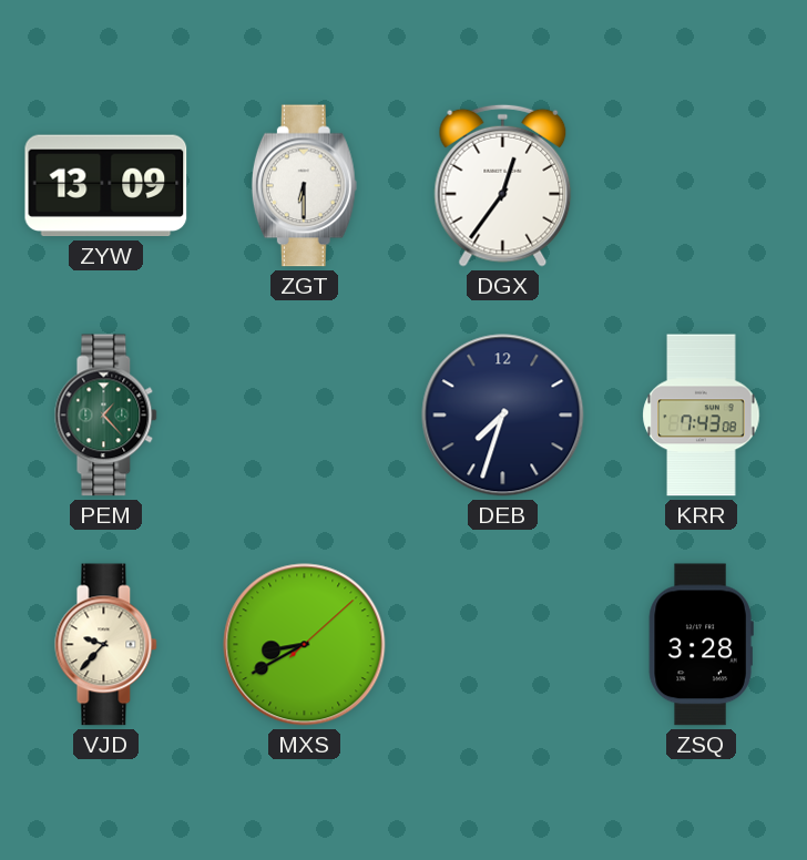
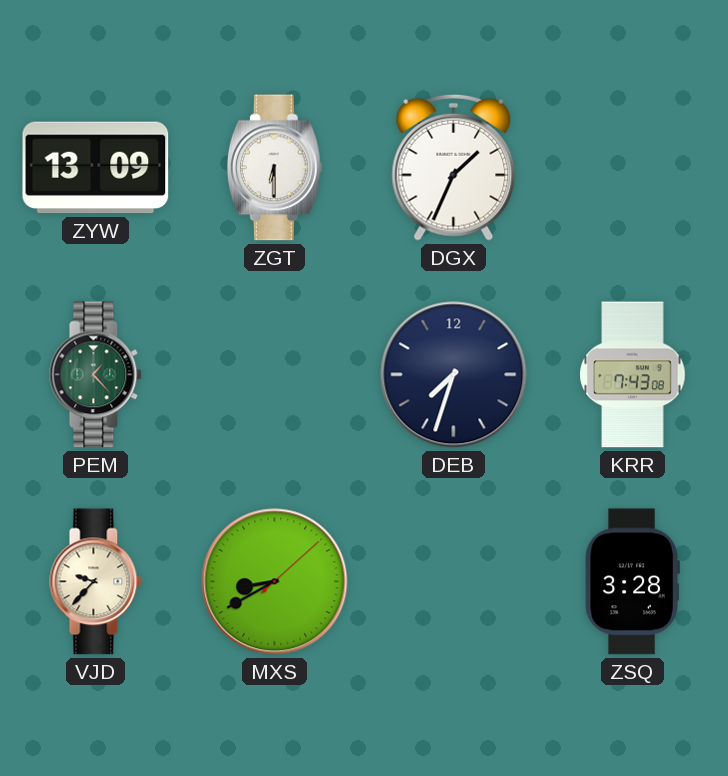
DGX: 12:36 -> 1:34
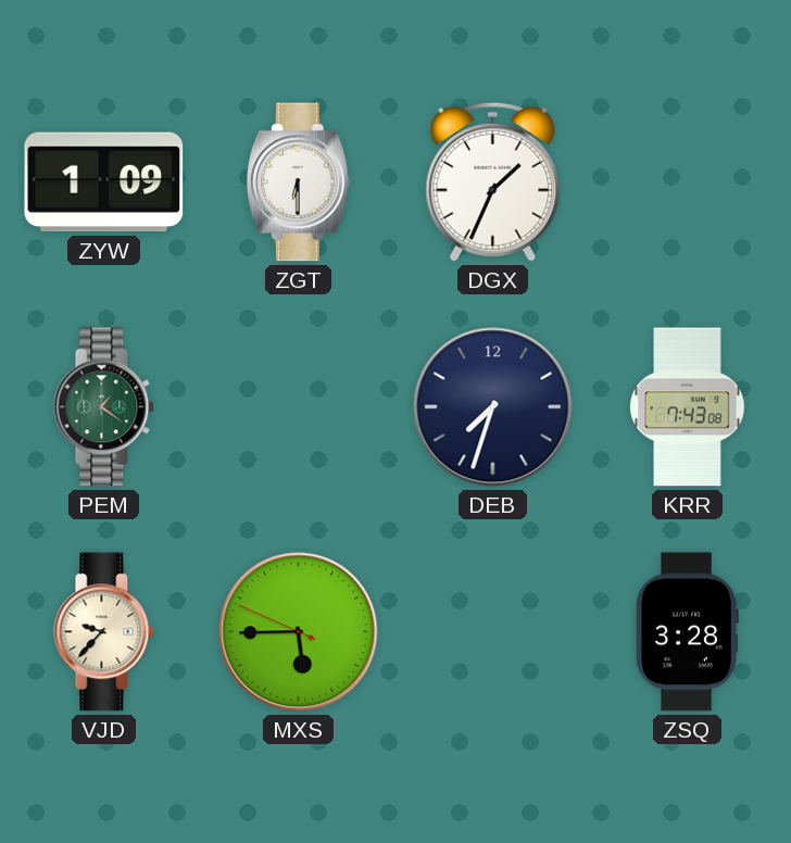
ZYW: 13:09 -> 1:09
PEM: 1:23 -> 1:21
MXS: 8:40 -> 5:44
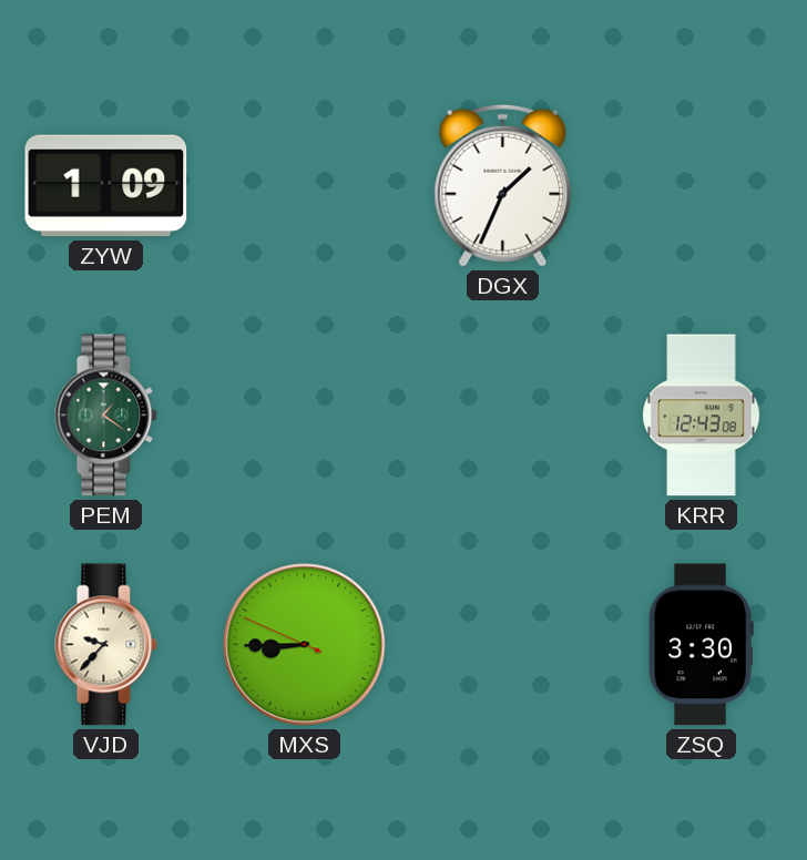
ZGT: 6:30 -> none
DEB: 7:33 -> none
KRR: 7:43 -> 12:43
MXS: 5:44 -> 8:44
ZSQ: 3:28 -> 3:30
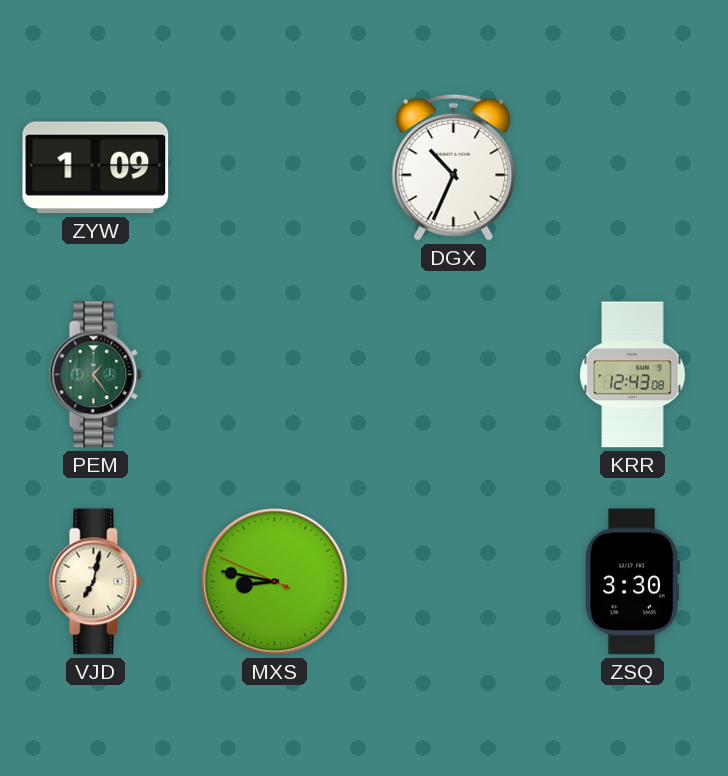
DGX: 1:34 -> 10:34
PEM: 1:21 -> 1:24
VJD: 9:37 -> 7:02
MXS: 8:44 -> 8:46
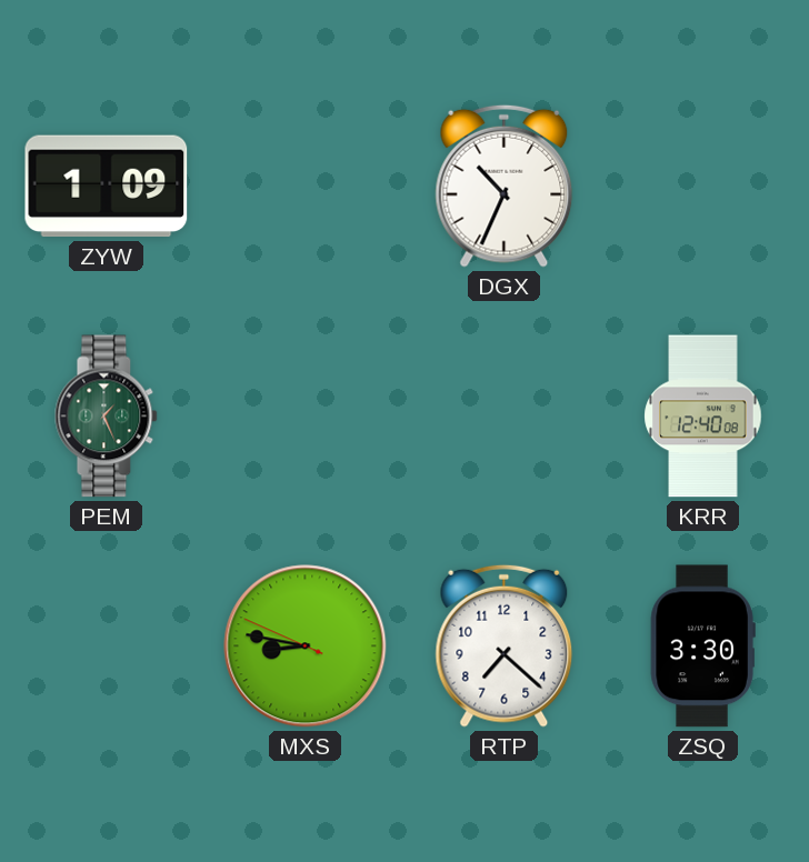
PEM: 1:24 -> 1:26
KRR: 12:43 -> 12:40
VJD: 7:02 -> none
RTP: none -> 7:22
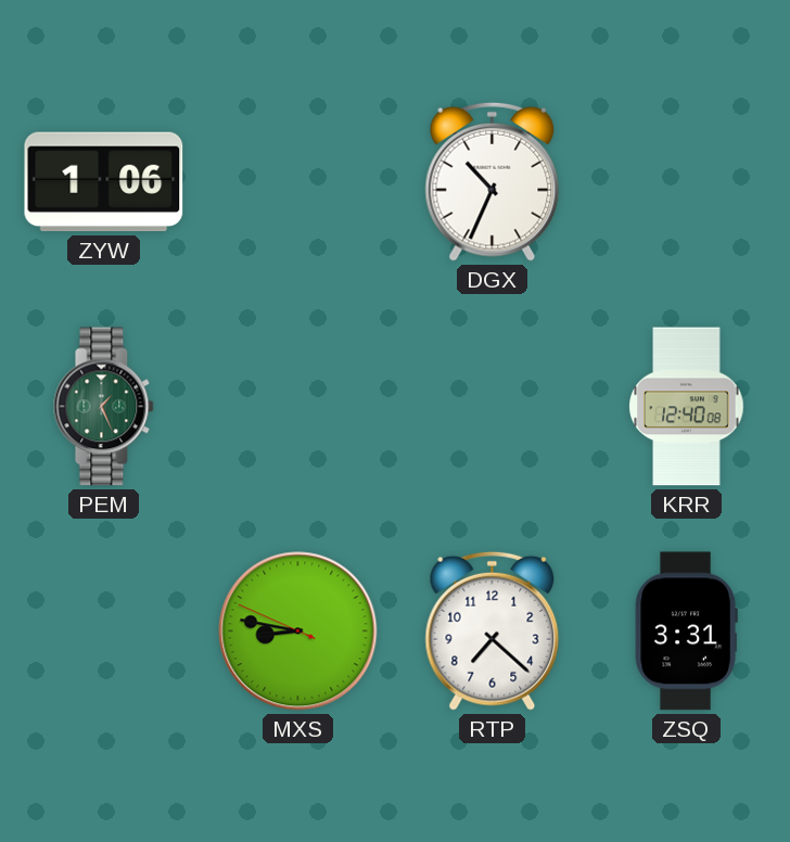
ZYW: 1:09 -> 1:06
ZSQ: 3:30 -> 3:31
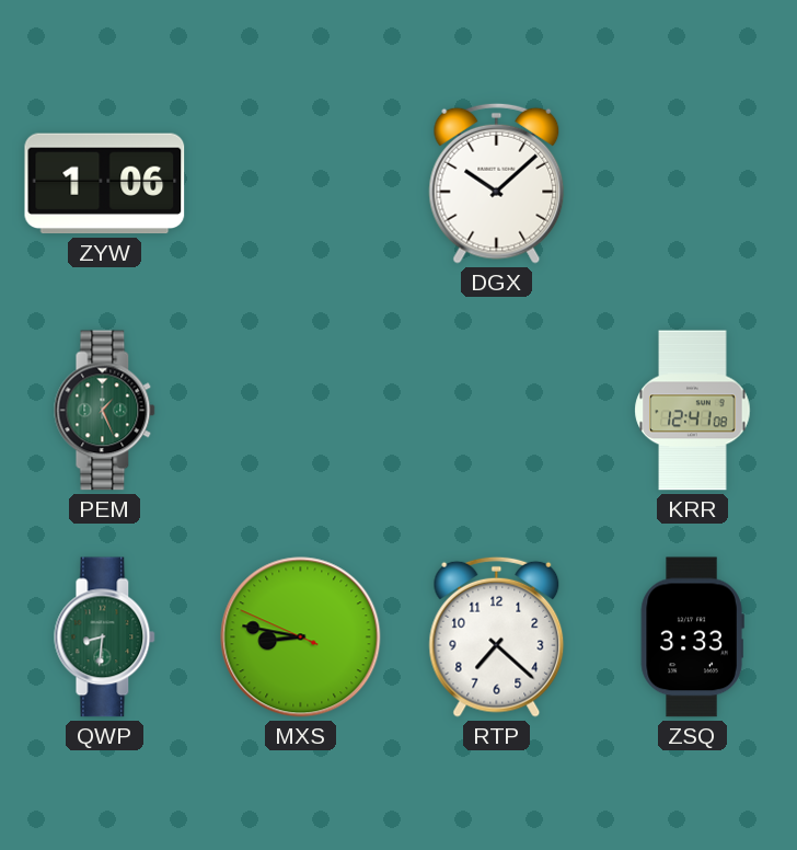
DGX: 10:34 -> 10:08
KRR: 12:40 -> 12:41
QWP: none -> 8:31
ZSQ: 3:31 -> 3:33
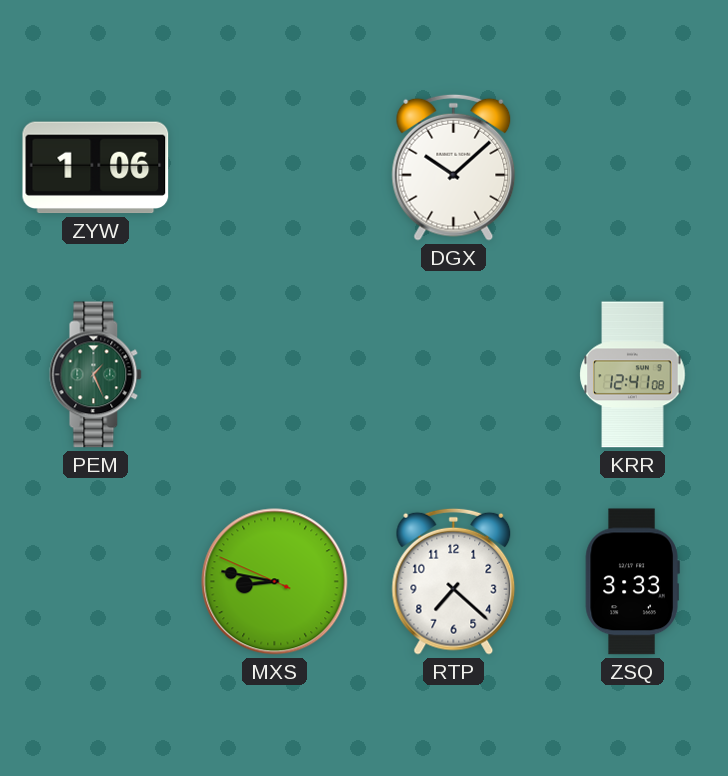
QWP: 8:31 -> none
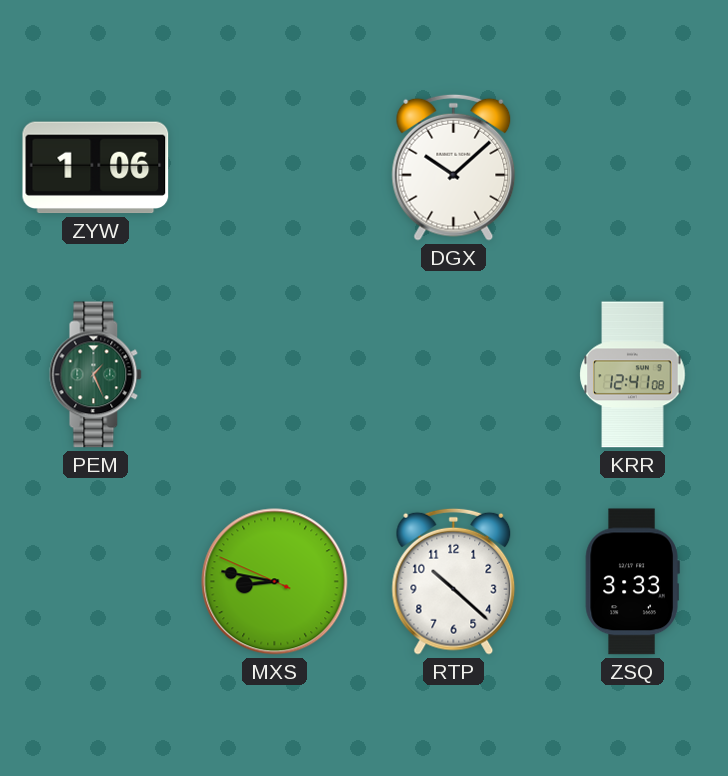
RTP: 7:22 -> 10:22
